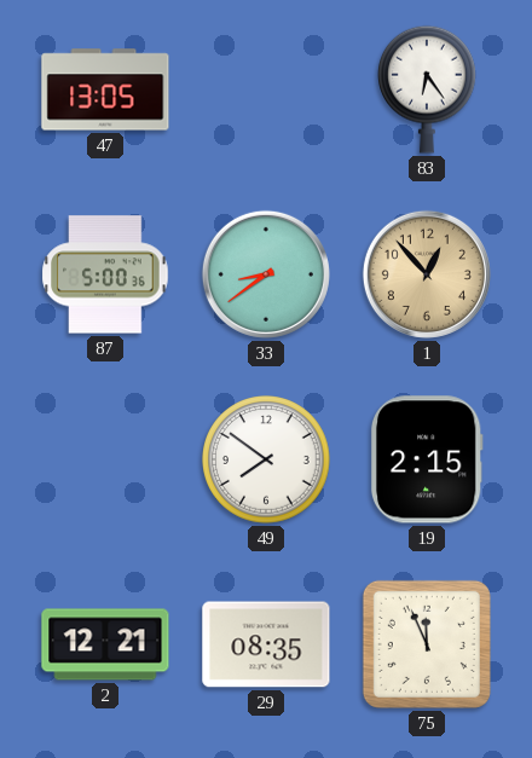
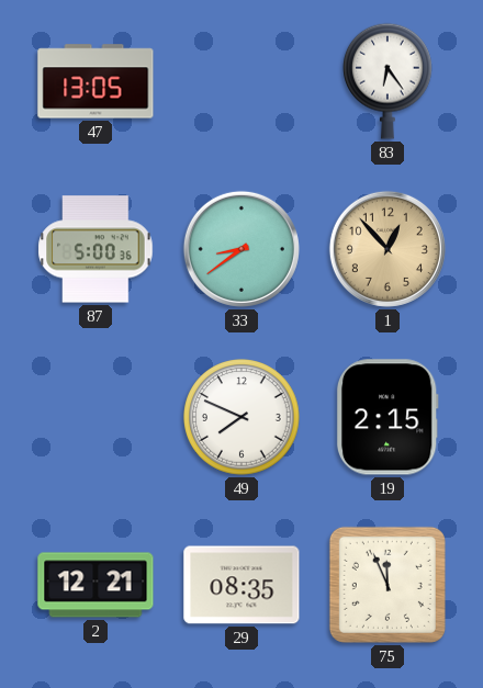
49: 7:51 -> 7:49
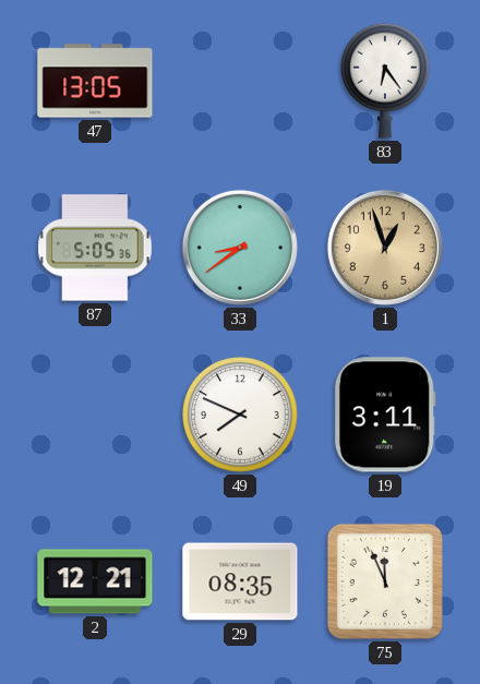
87: 5:00 -> 5:05
1: 12:53 -> 12:57
19: 2:15 -> 3:11
